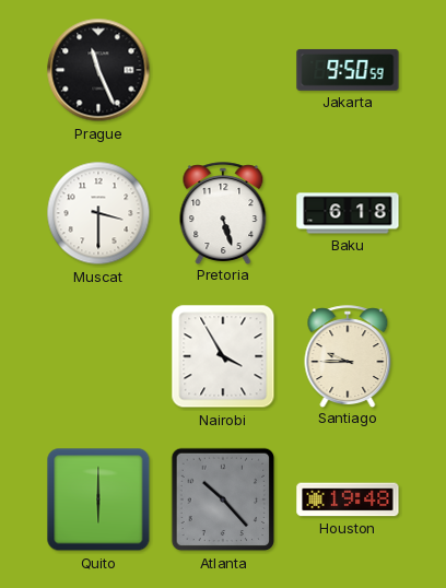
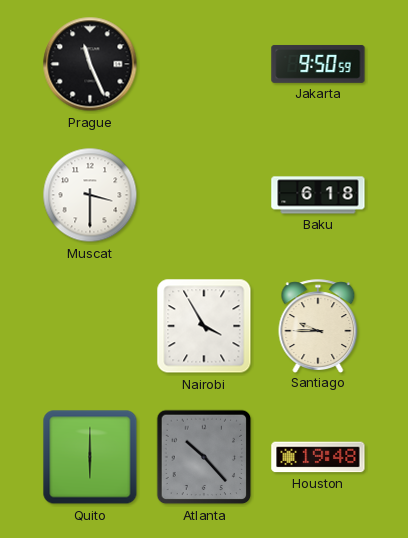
Pretoria: 5:27 -> none
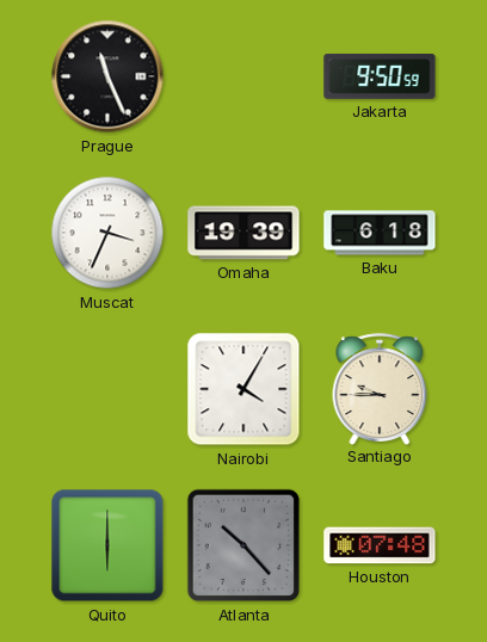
Muscat: 3:30 -> 3:34
Omaha: none -> 19:39
Nairobi: 3:55 -> 4:05
Houston: 19:48 -> 07:48
